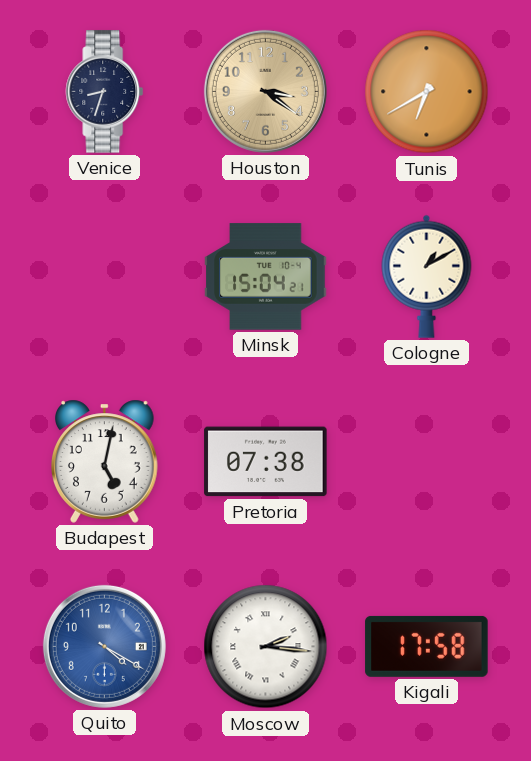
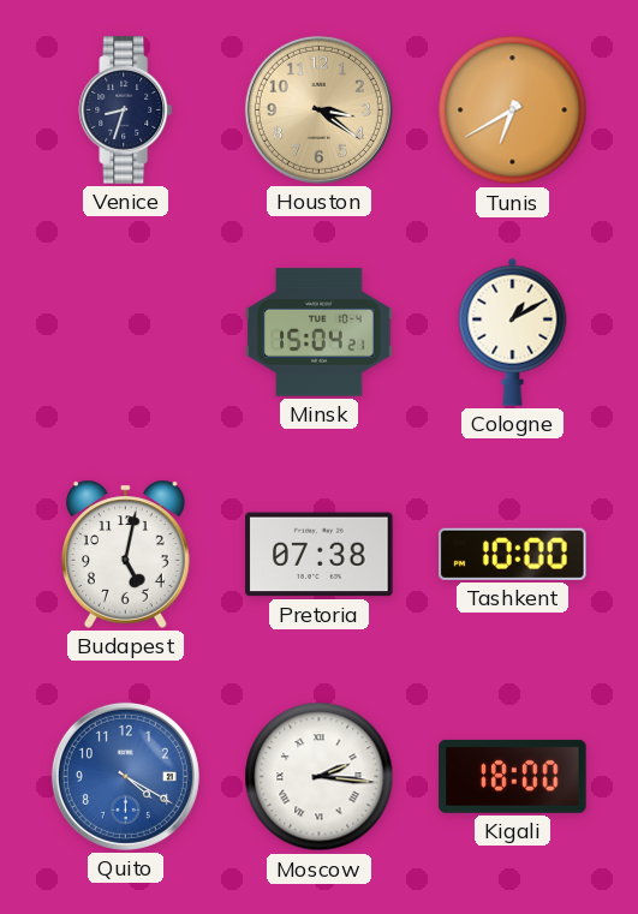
Tashkent: none -> 10:00
Kigali: 17:58 -> 18:00
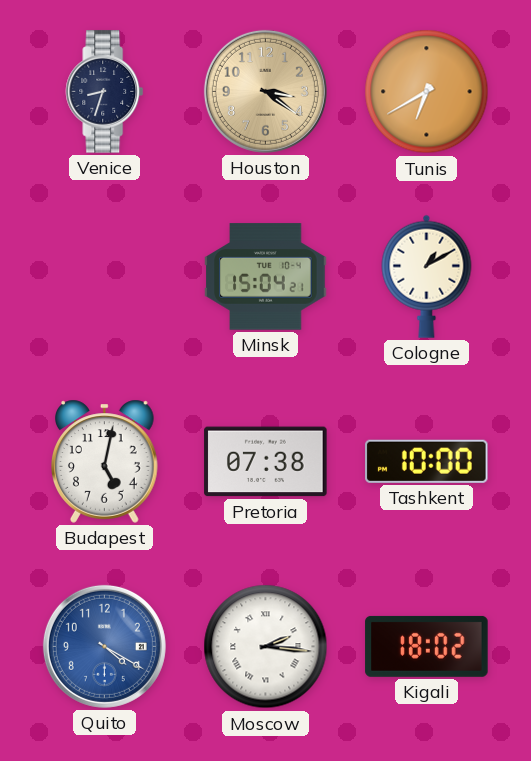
Kigali: 18:00 -> 18:02
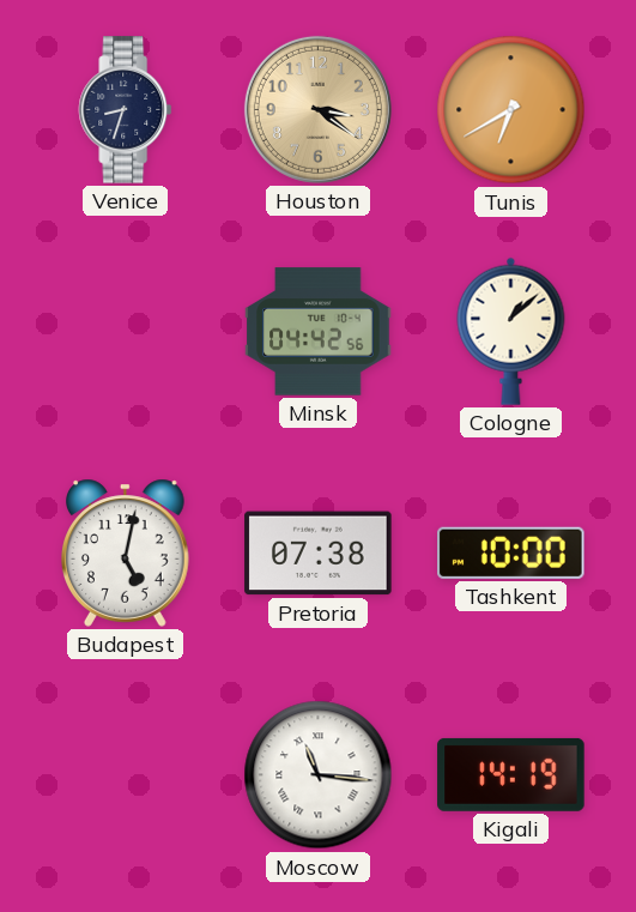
Minsk: 15:04 -> 04:42
Cologne: 1:10 -> 1:08
Quito: 4:20 -> none
Moscow: 2:16 -> 11:16
Kigali: 18:02 -> 14:19
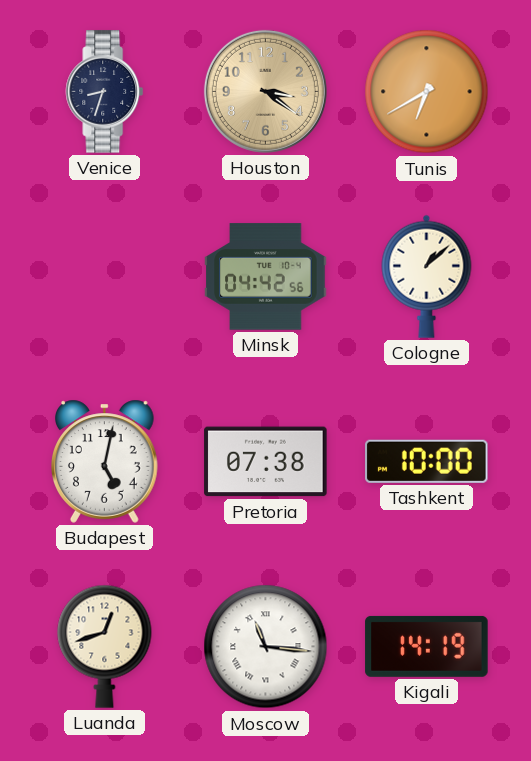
Luanda: none -> 12:42
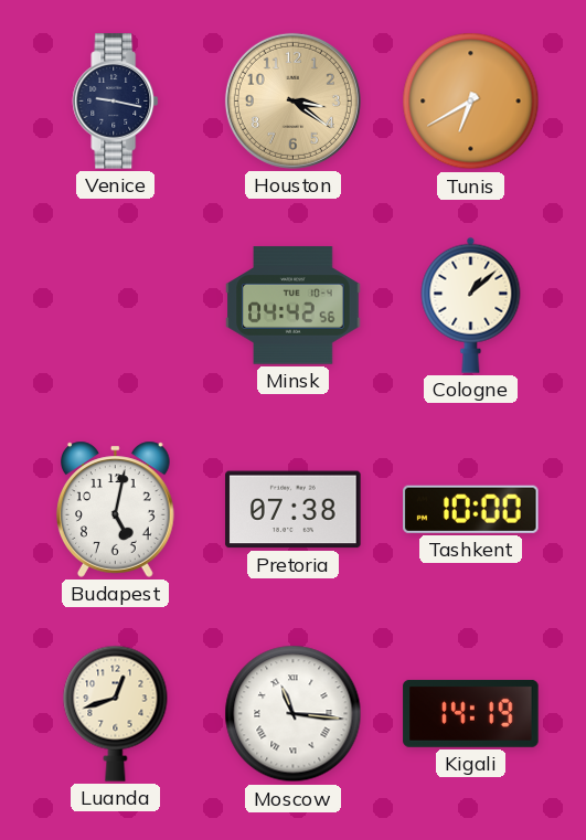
Venice: 8:33 -> 9:17
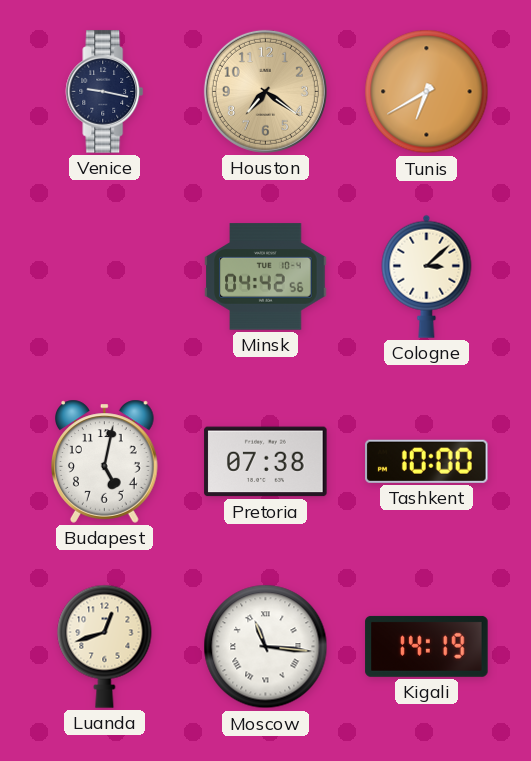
Houston: 3:21 -> 7:21
Cologne: 1:08 -> 3:08
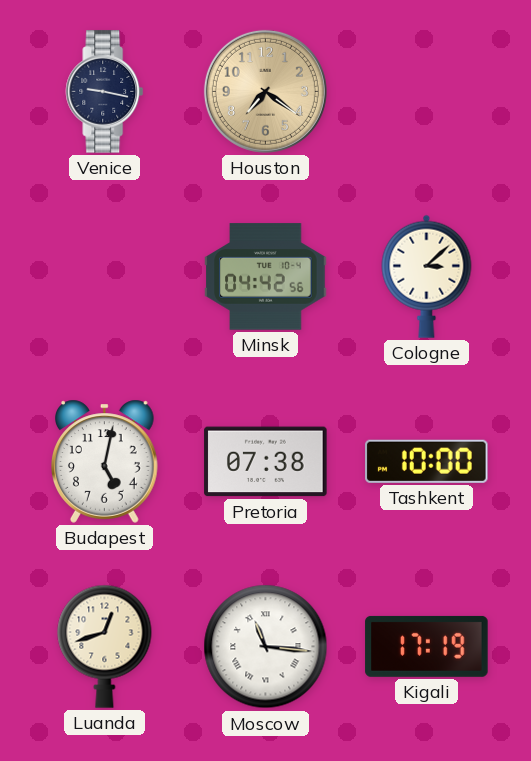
Tunis: 6:40 -> none
Kigali: 14:19 -> 17:19
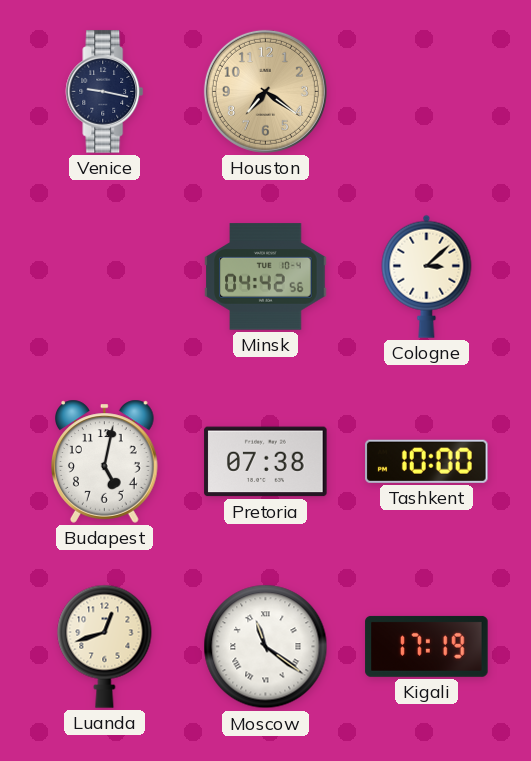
Moscow: 11:16 -> 11:21
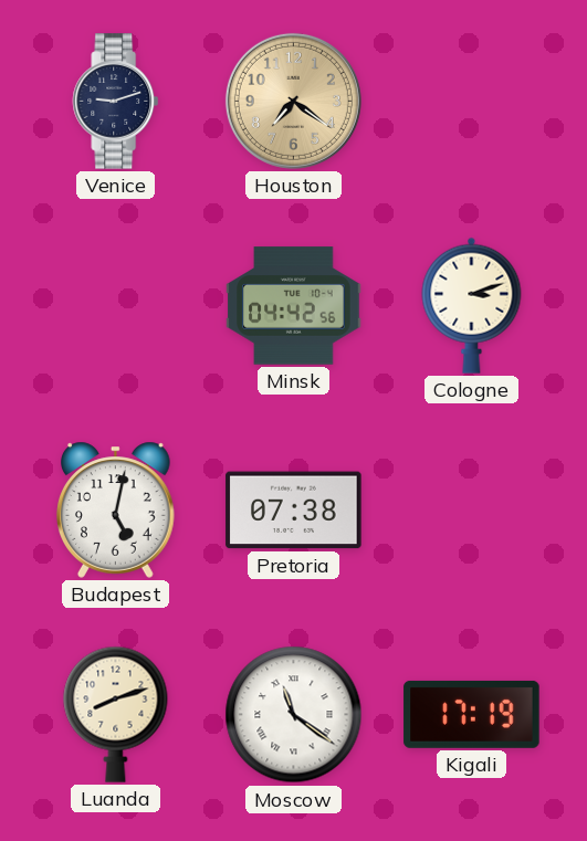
Venice: 9:17 -> 9:12
Cologne: 3:08 -> 3:12
Tashkent: 10:00 -> none
Luanda: 12:42 -> 8:12
